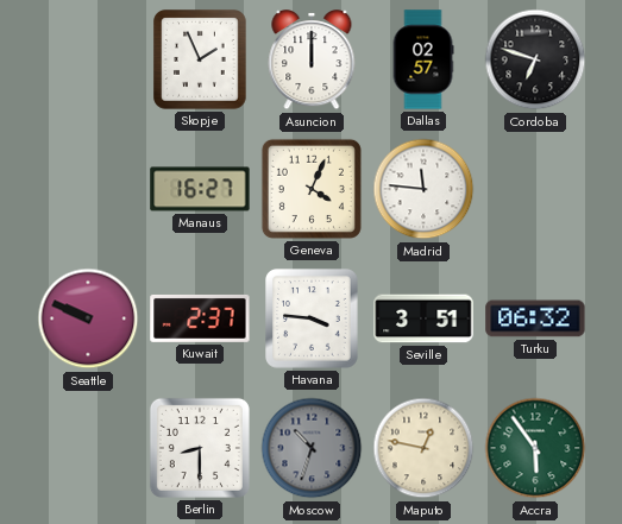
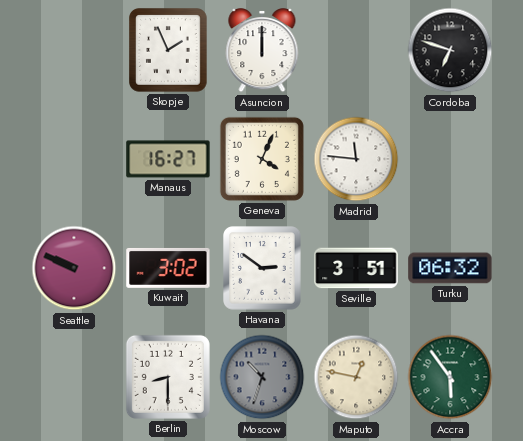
Dallas: 02:57 -> none
Kuwait: 2:37 -> 3:02
Havana: 3:46 -> 2:51
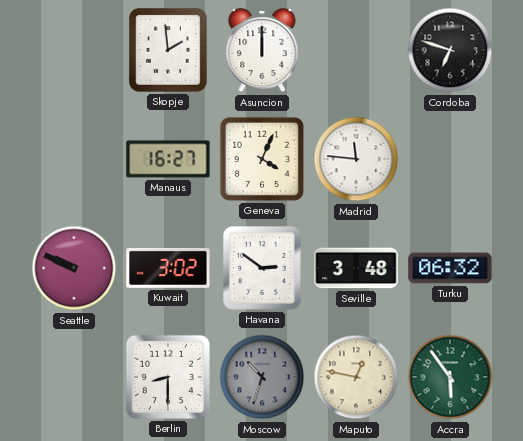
Skopje: 1:56 -> 1:59
Seville: 3:51 -> 3:48
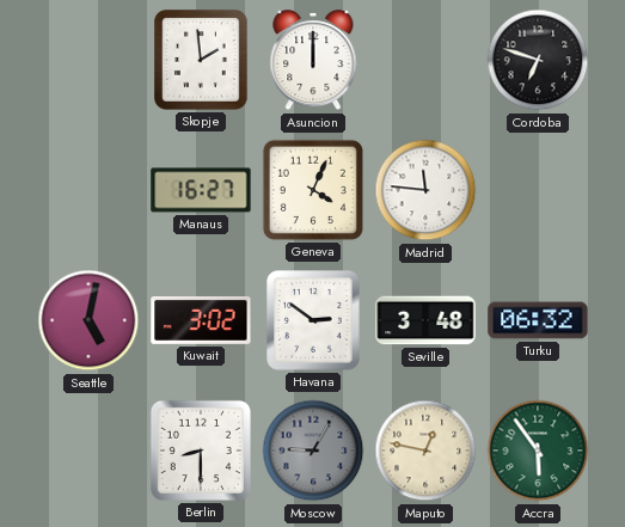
Seattle: 9:49 -> 5:02
Moscow: 10:33 -> 9:05
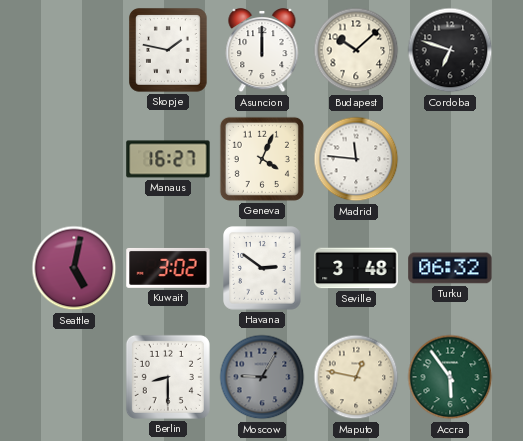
Skopje: 1:59 -> 1:47
Budapest: none -> 10:08
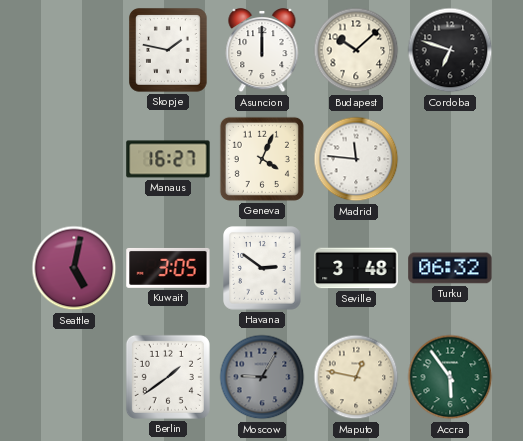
Kuwait: 3:02 -> 3:05
Berlin: 8:30 -> 1:39
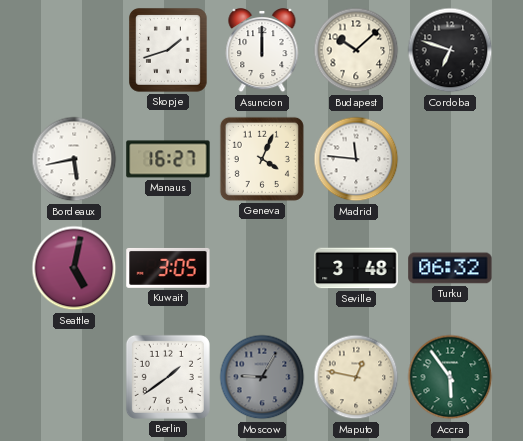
Skopje: 1:47 -> 1:42
Bordeaux: none -> 5:43
Havana: 2:51 -> none
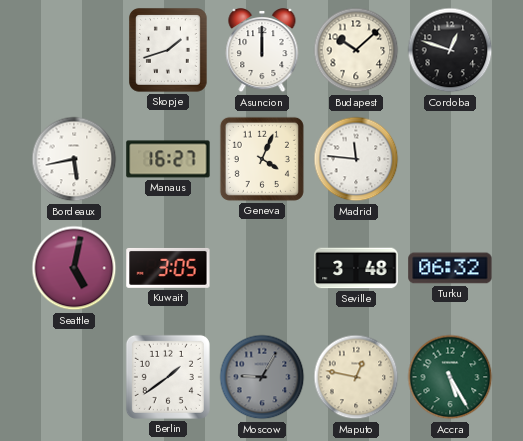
Cordoba: 6:48 -> 12:48
Accra: 5:54 -> 5:25
